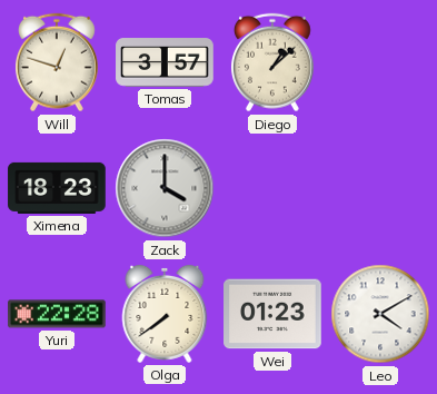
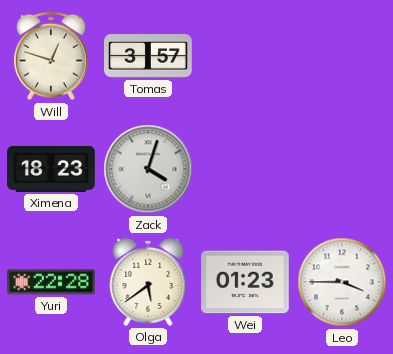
Diego: 1:08 -> none
Zack: 4:00 -> 4:03
Olga: 7:39 -> 5:39
Leo: 4:10 -> 3:45
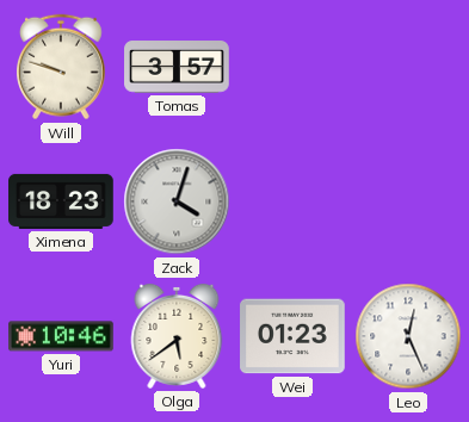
Will: 12:48 -> 9:48
Yuri: 22:28 -> 10:46
Leo: 3:45 -> 12:26
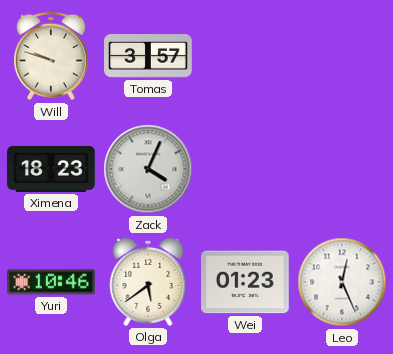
Zack: 4:03 -> 4:04
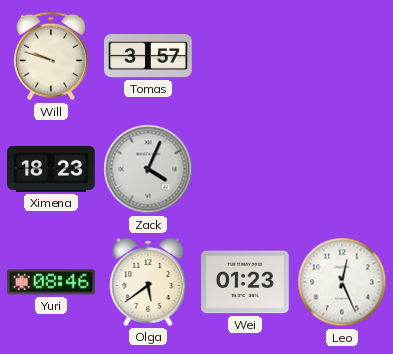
Yuri: 10:46 -> 08:46
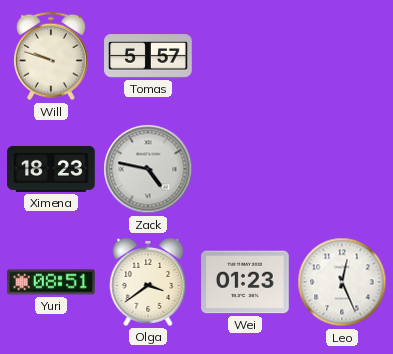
Tomas: 3:57 -> 5:57
Zack: 4:04 -> 4:47
Yuri: 08:46 -> 08:51
Olga: 5:39 -> 3:39
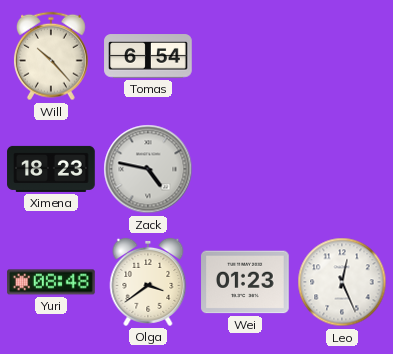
Will: 9:48 -> 10:23
Tomas: 5:57 -> 6:54
Yuri: 08:51 -> 08:48
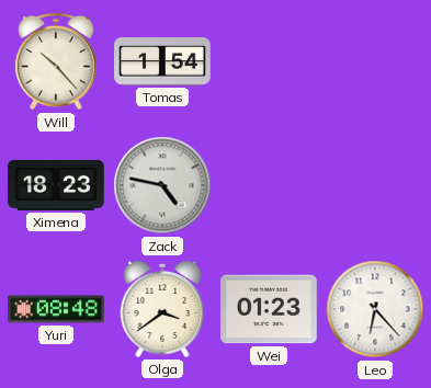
Tomas: 6:54 -> 1:54
Leo: 12:26 -> 6:23
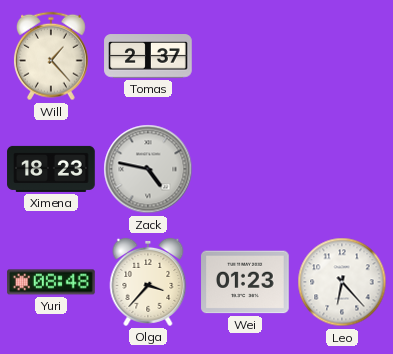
Will: 10:23 -> 1:23
Tomas: 1:54 -> 2:37
Olga: 3:39 -> 3:37
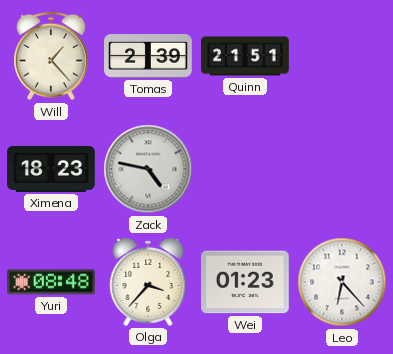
Tomas: 2:37 -> 2:39
Quinn: none -> 21:51
